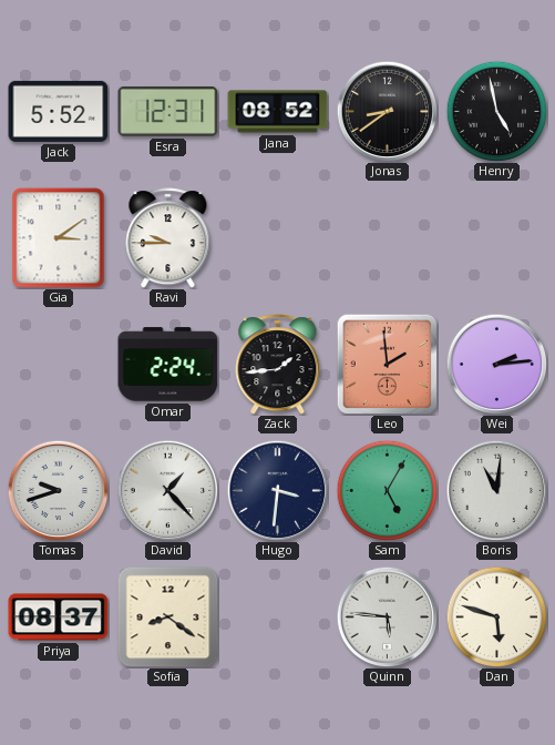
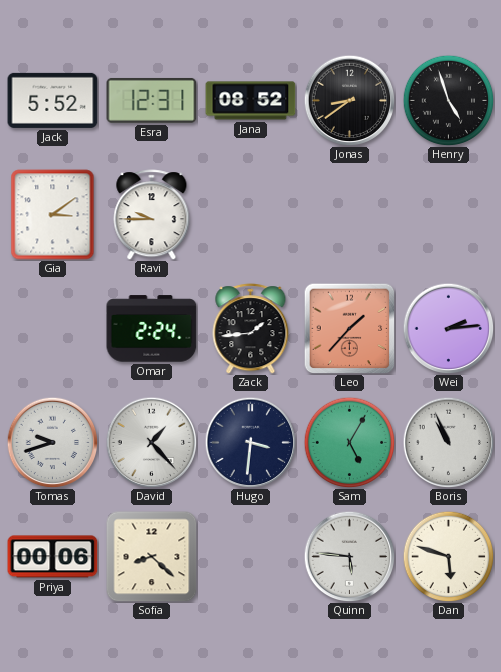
Henry: 4:58 -> 4:57
Leo: 1:59 -> 1:37
Boris: 11:01 -> 10:56
Priya: 08:37 -> 00:06
Sofia: 8:21 -> 8:22
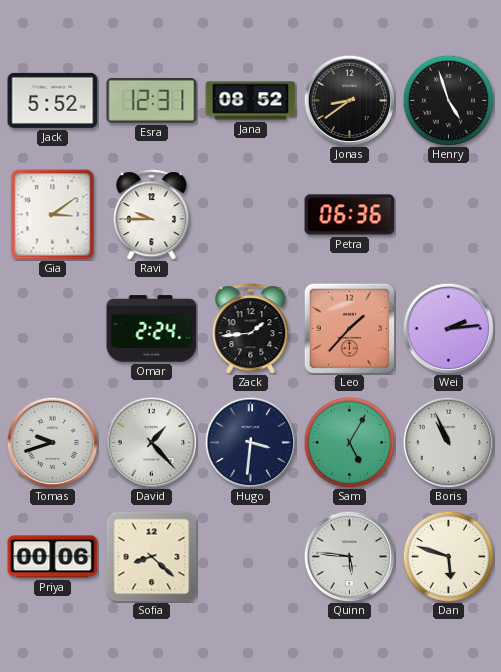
Petra: none -> 06:36
